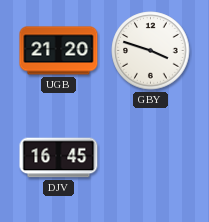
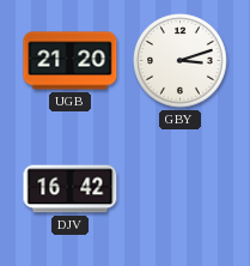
GBY: 3:48 -> 3:12
DJV: 16:45 -> 16:42
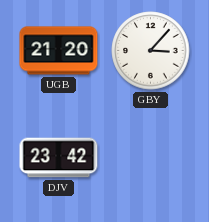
GBY: 3:12 -> 3:07
DJV: 16:42 -> 23:42
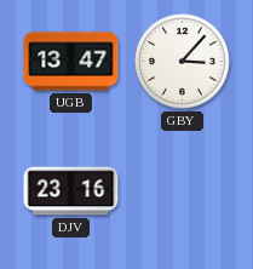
UGB: 21:20 -> 13:47
DJV: 23:42 -> 23:16
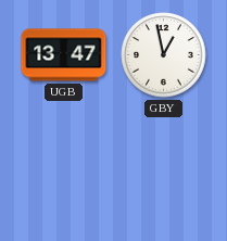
GBY: 3:07 -> 12:58
DJV: 23:16 -> none
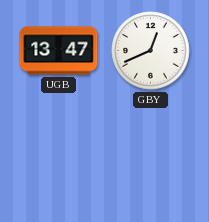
GBY: 12:58 -> 12:41
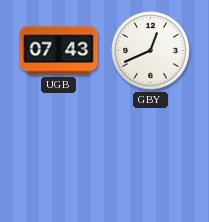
UGB: 13:47 -> 07:43
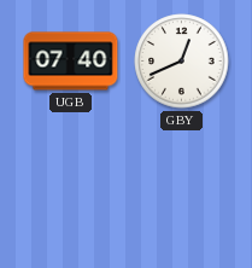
UGB: 07:43 -> 07:40
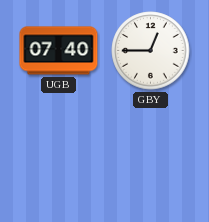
GBY: 12:41 -> 12:45
